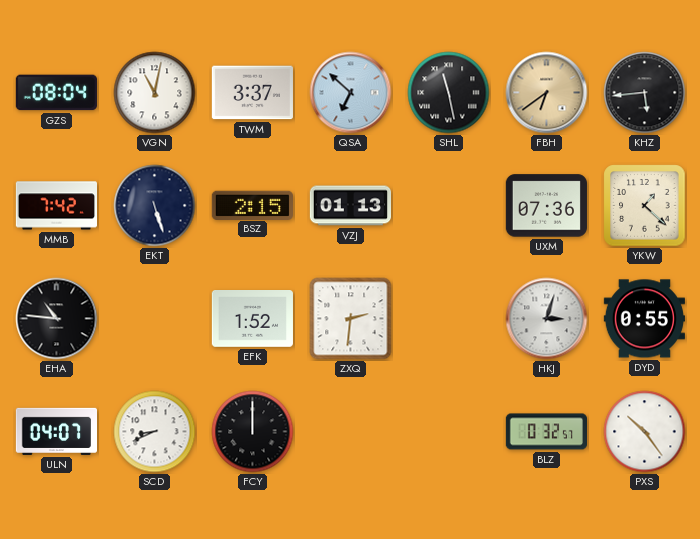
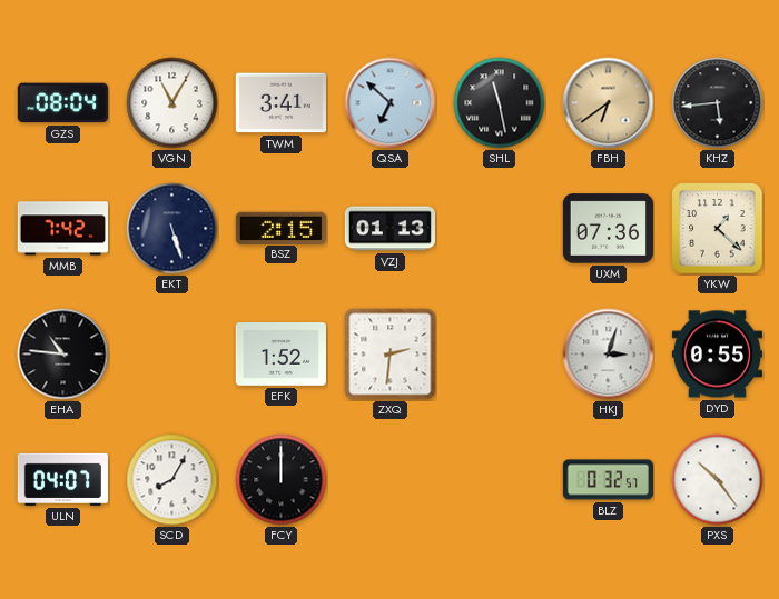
VGN: 11:02 -> 11:05
TWM: 3:37 -> 3:41
SCD: 8:41 -> 8:05
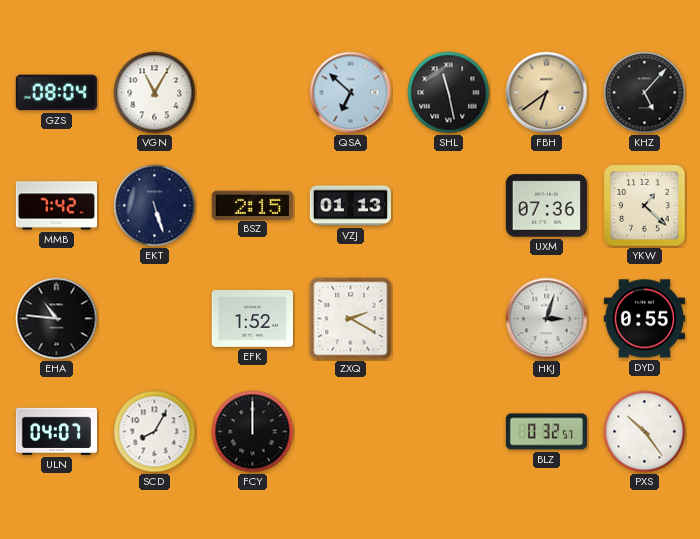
TWM: 3:41 -> none
KHZ: 5:44 -> 5:07
ZXQ: 2:31 -> 2:20
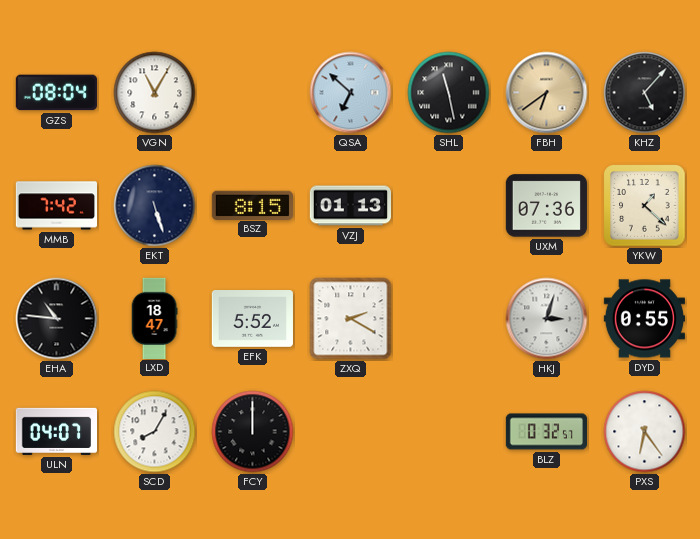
BSZ: 2:15 -> 8:15
LXD: none -> 18:47
EFK: 1:52 -> 5:52
PXS: 10:24 -> 6:24
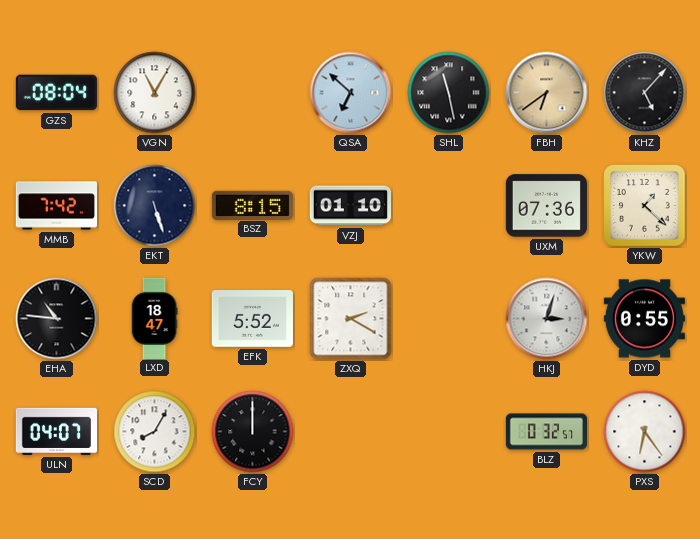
VZJ: 01:13 -> 01:10
